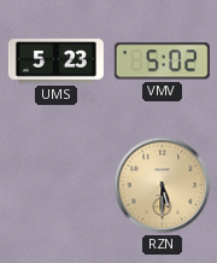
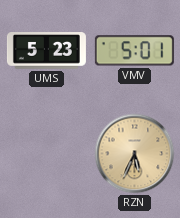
VMV: 5:02 -> 5:01
RZN: 5:30 -> 5:34
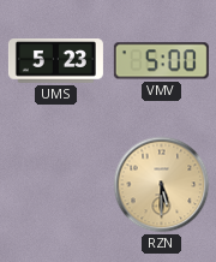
VMV: 5:01 -> 5:00
RZN: 5:34 -> 5:30
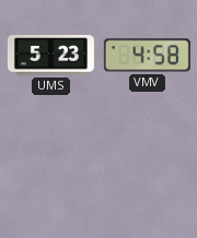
VMV: 5:00 -> 4:58
RZN: 5:30 -> none
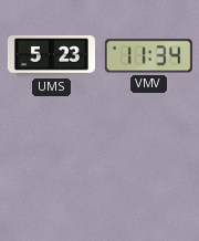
VMV: 4:58 -> 11:34
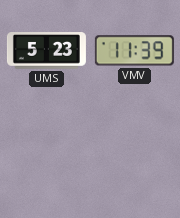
VMV: 11:34 -> 11:39
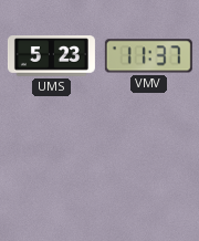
VMV: 11:39 -> 11:37
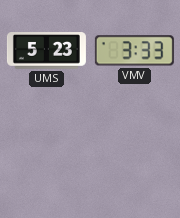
VMV: 11:37 -> 3:33
